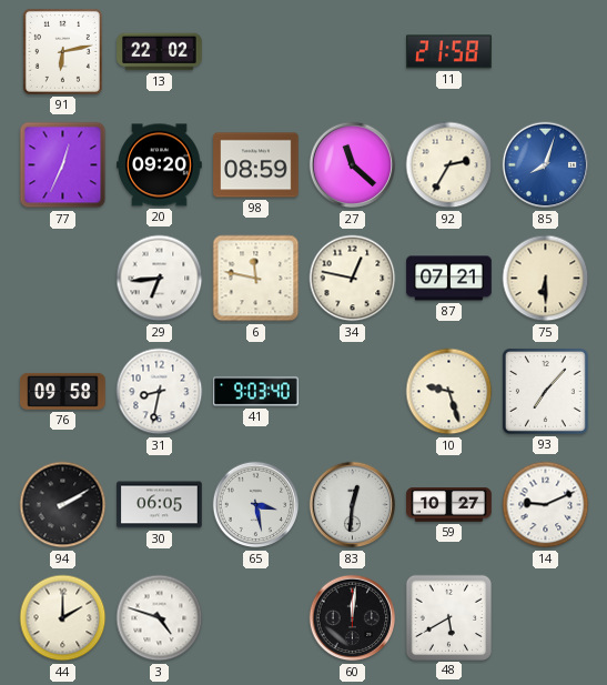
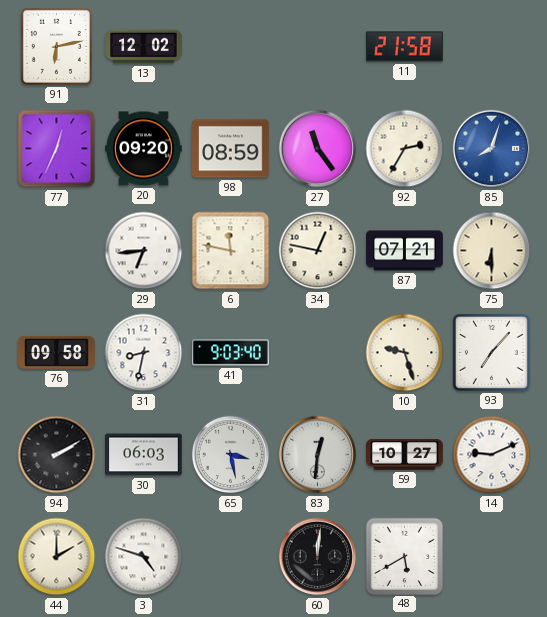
13: 22:02 -> 12:02
27: 11:22 -> 11:24
30: 06:05 -> 06:03
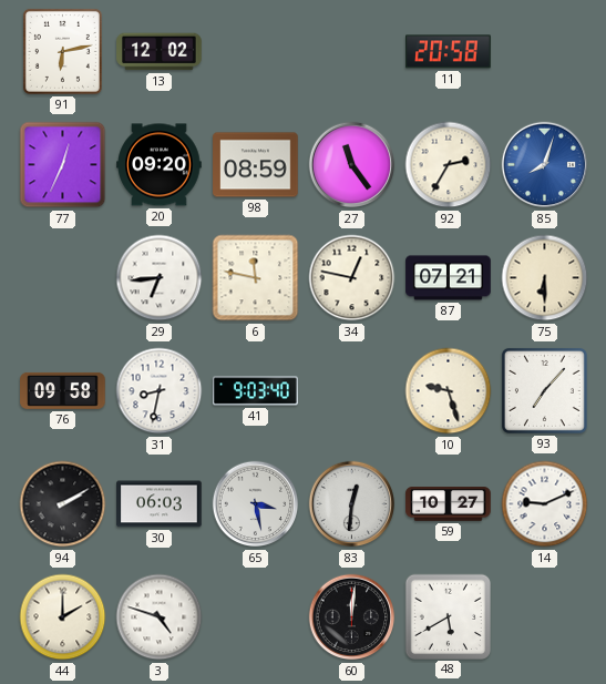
11: 21:58 -> 20:58
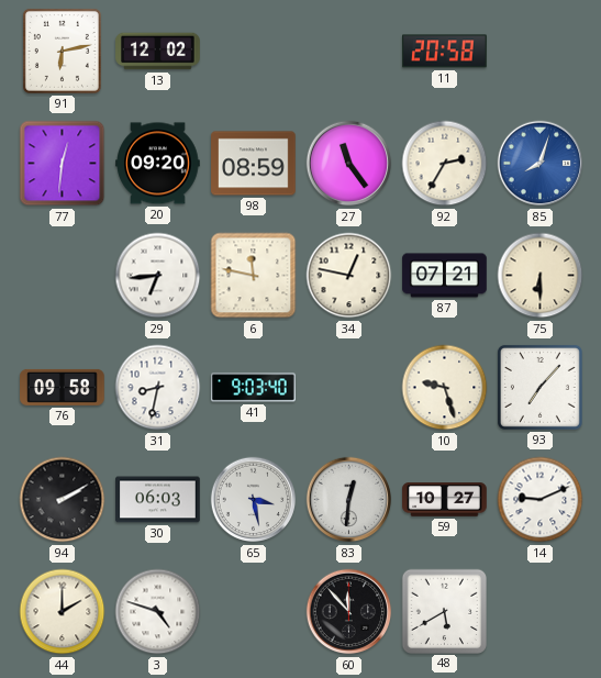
77: 12:34 -> 12:31
60: 12:01 -> 11:53
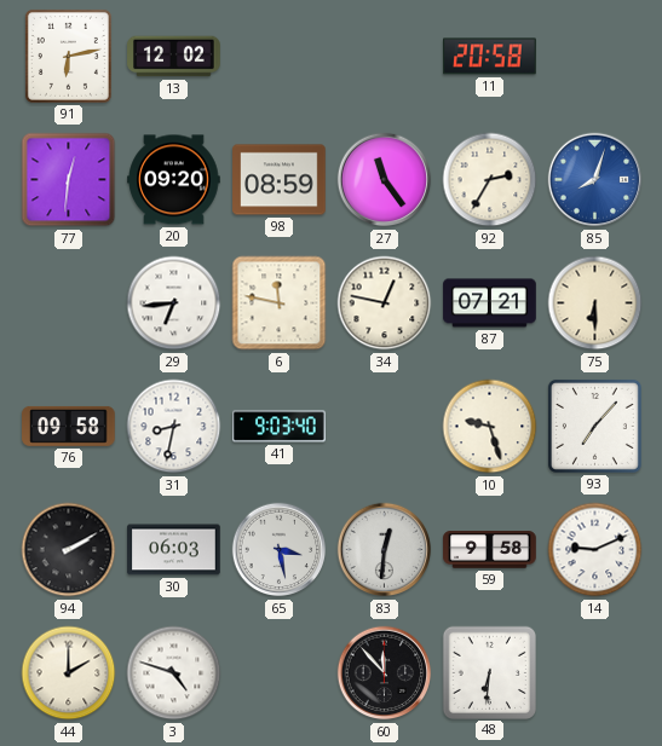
59: 10:27 -> 9:58
48: 5:40 -> 6:31
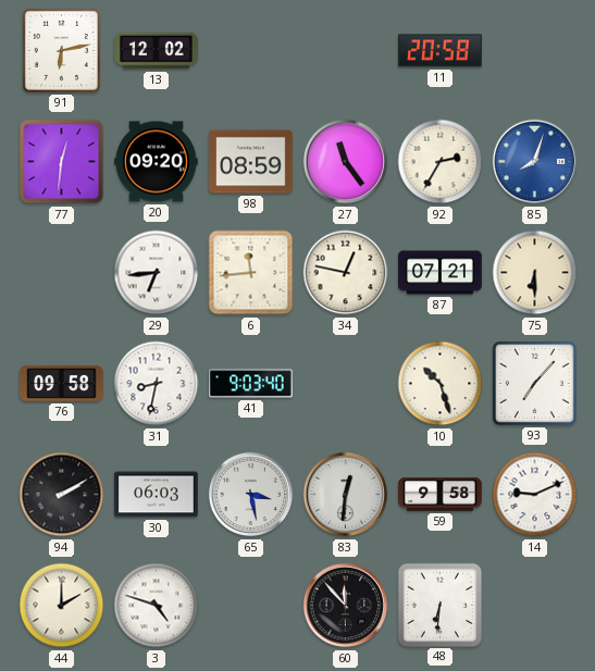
6: 11:47 -> 11:44
10: 9:27 -> 10:27
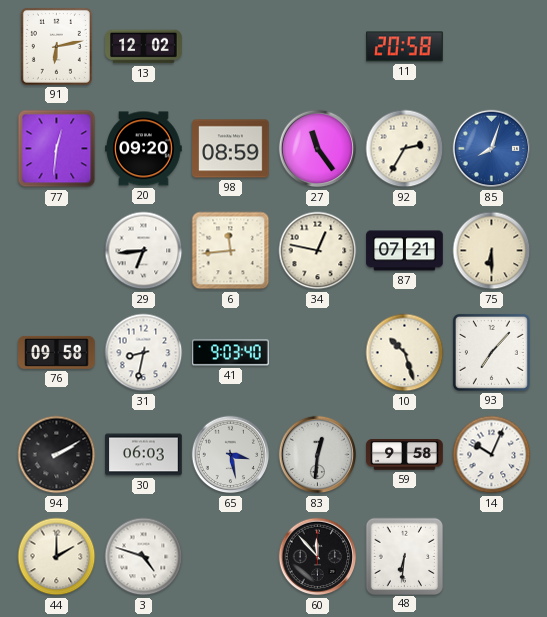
14: 9:11 -> 10:04
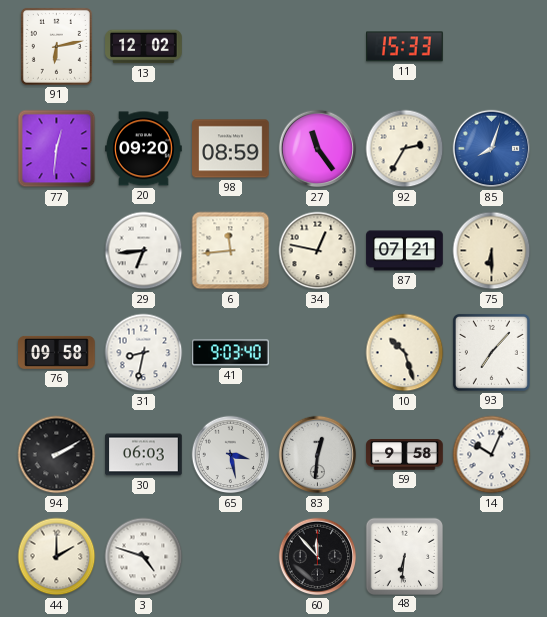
11: 20:58 -> 15:33
